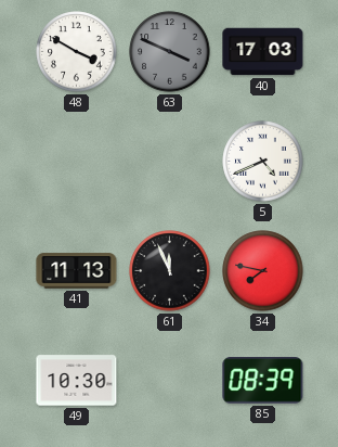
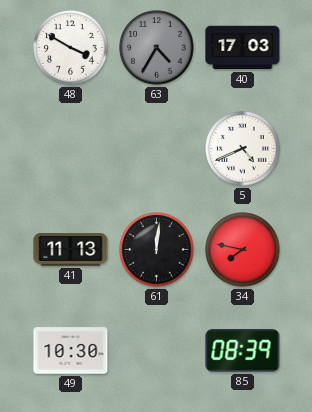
63: 3:49 -> 4:35
61: 11:56 -> 12:01
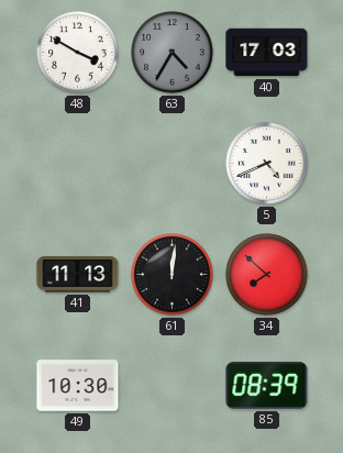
34: 7:47 -> 7:52
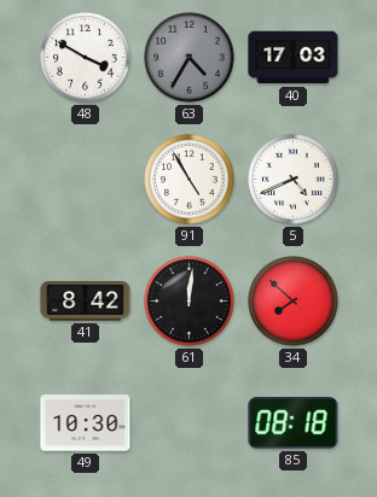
91: none -> 4:55
41: 11:13 -> 8:42
85: 08:39 -> 08:18
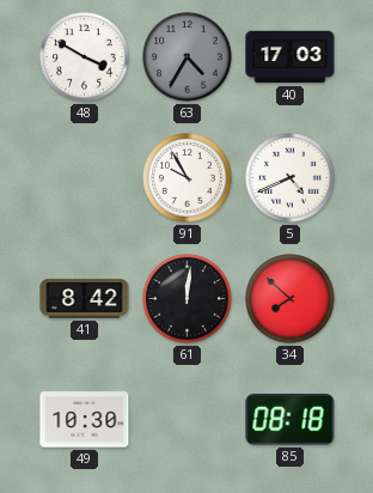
91: 4:55 -> 9:55
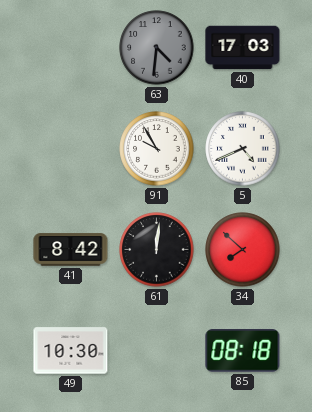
48: 3:50 -> none
63: 4:35 -> 4:31
